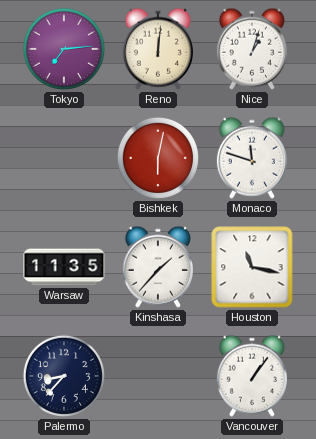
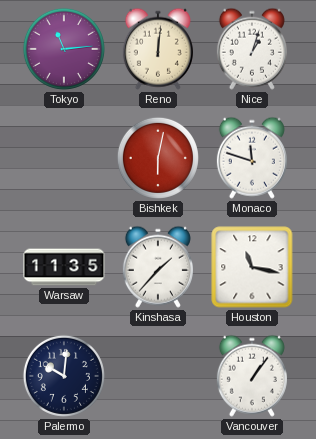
Tokyo: 7:14 -> 11:14
Palermo: 8:37 -> 10:01
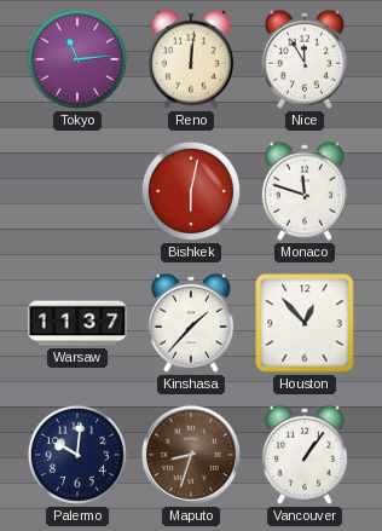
Nice: 1:03 -> 11:55
Warsaw: 11:35 -> 11:37
Houston: 11:17 -> 12:53
Maputo: none -> 8:33
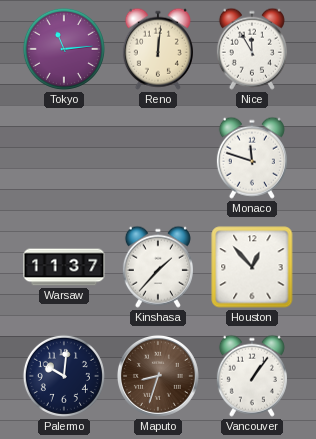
Bishkek: 6:02 -> none
